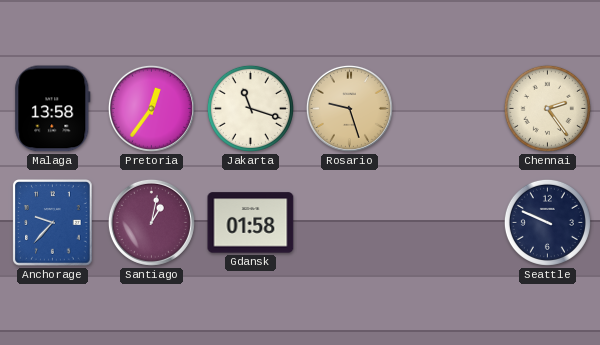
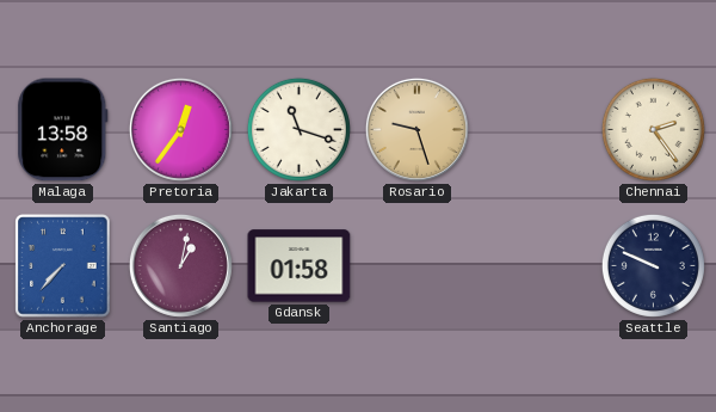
Anchorage: 9:37 -> 7:37
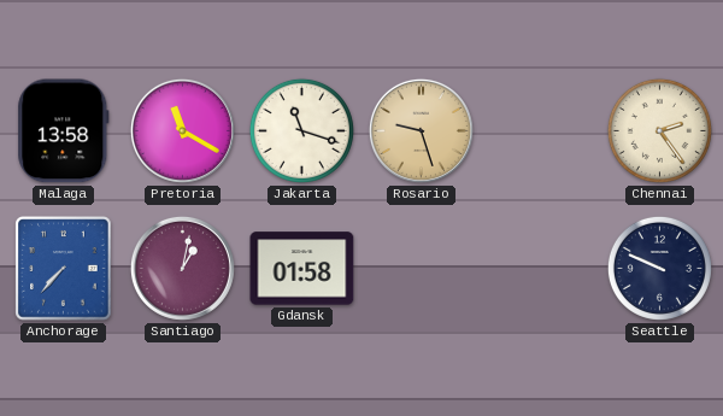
Pretoria: 12:36 -> 11:20
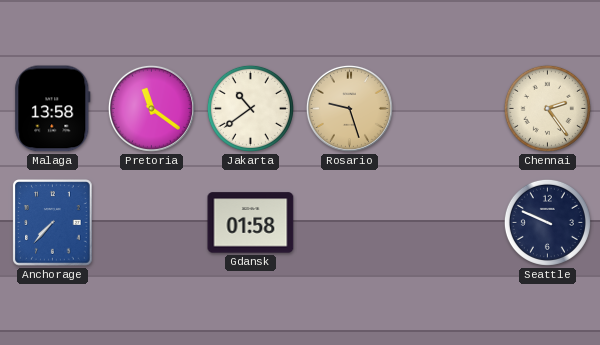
Pretoria: 11:20 -> 11:21
Jakarta: 11:18 -> 10:39
Santiago: 1:02 -> none
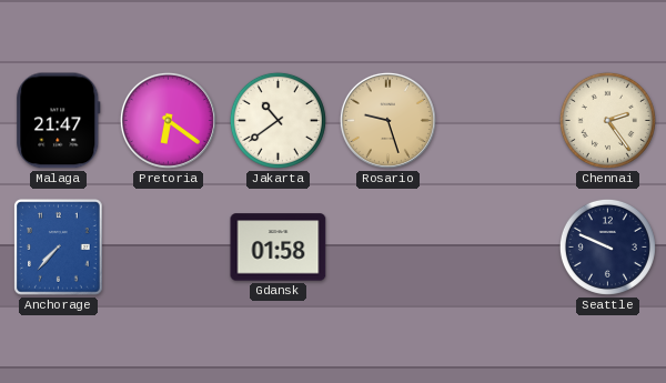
Malaga: 13:58 -> 21:47
Pretoria: 11:21 -> 6:21
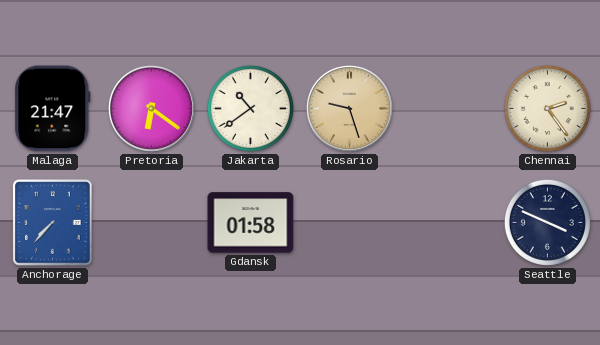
Seattle: 9:49 -> 3:49
